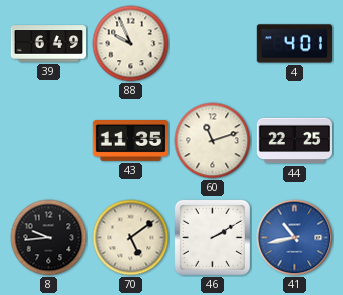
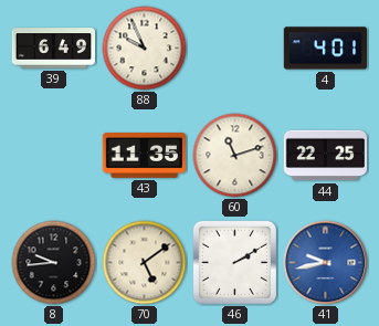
41: 10:43 -> 9:43
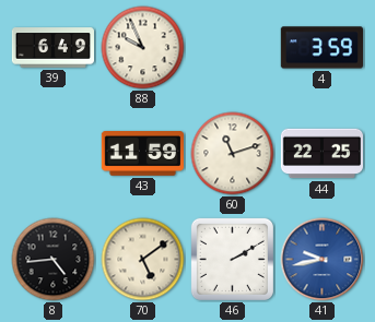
4: 4:01 -> 3:59
43: 11:35 -> 11:59
8: 9:44 -> 4:44
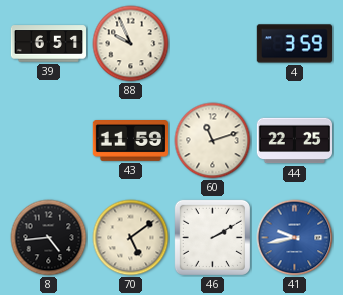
39: 6:49 -> 6:51
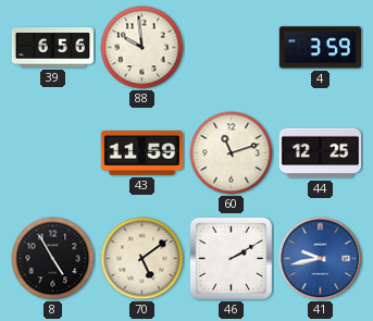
39: 6:51 -> 6:56
88: 9:56 -> 9:59
44: 22:25 -> 12:25
8: 4:44 -> 4:55
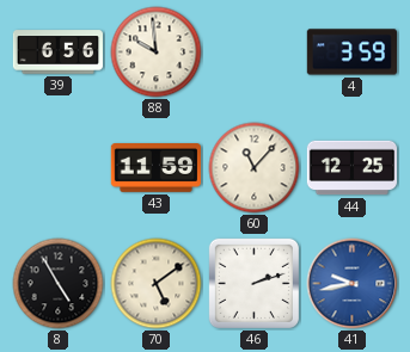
60: 11:12 -> 11:07
46: 2:10 -> 2:12
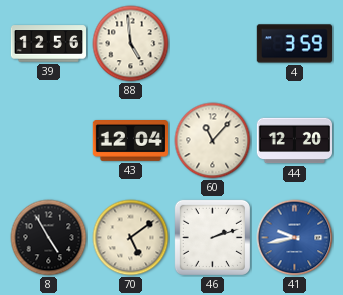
39: 6:56 -> 12:56
88: 9:59 -> 4:59
43: 11:59 -> 12:04
44: 12:25 -> 12:20
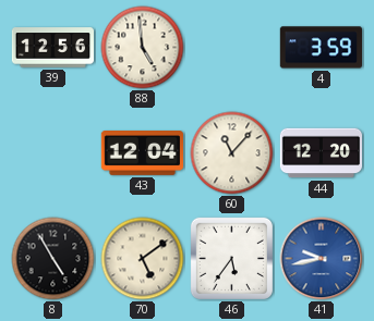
46: 2:12 -> 5:36
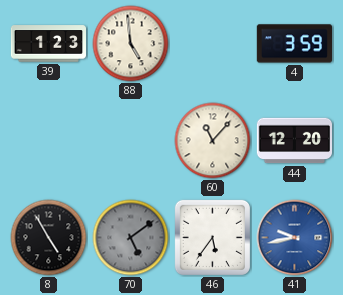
39: 12:56 -> 1:23
43: 12:04 -> none
70 dial: cream -> grey
